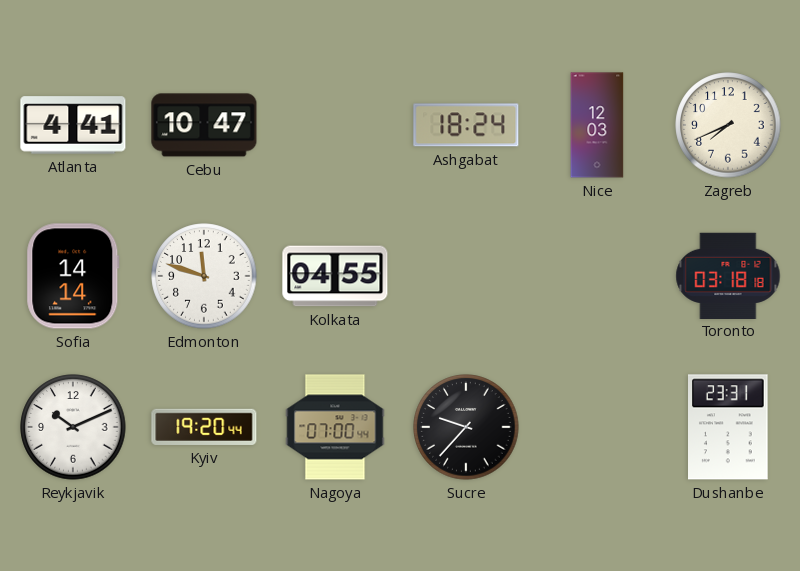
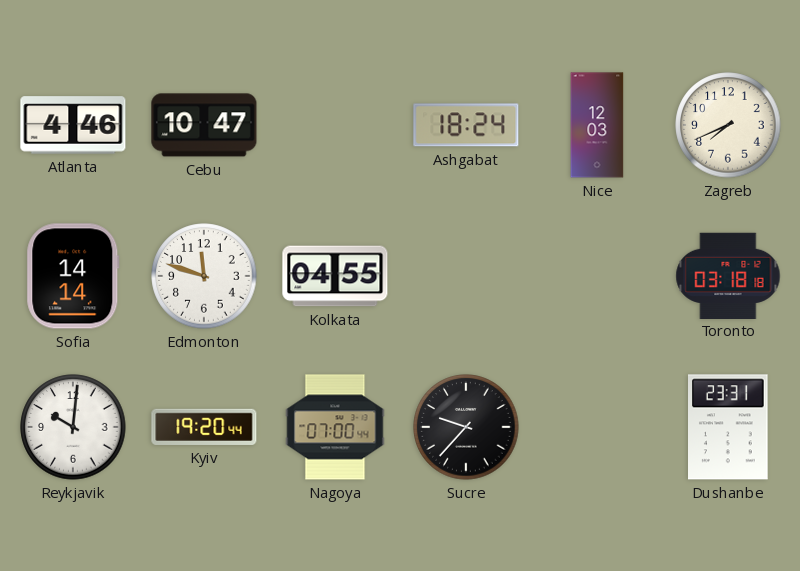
Atlanta: 4:41 -> 4:46
Reykjavik: 10:11 -> 10:01
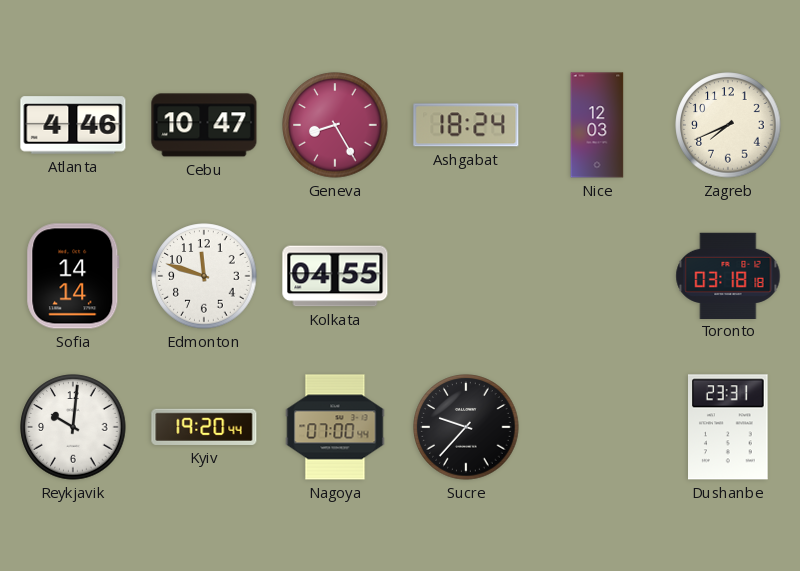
Geneva: none -> 8:25
